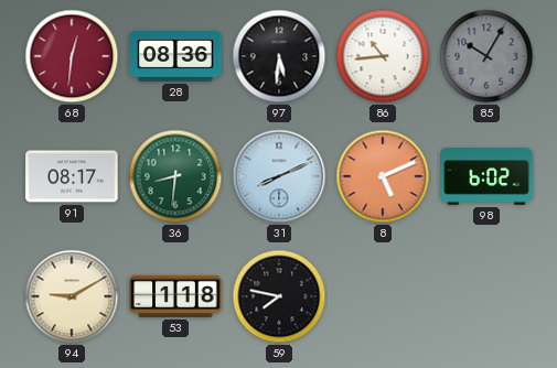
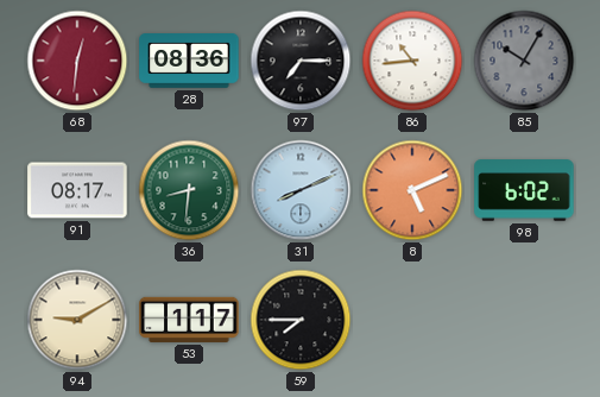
97: 5:31 -> 7:15
53: 1:18 -> 1:17
59: 7:47 -> 7:45
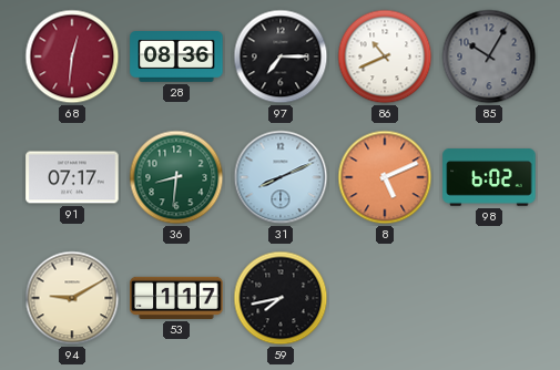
86: 10:44 -> 10:41
91: 08:17 -> 07:17
59: 7:45 -> 7:43
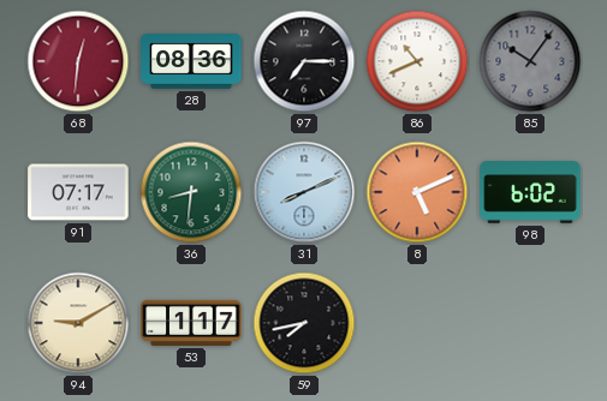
85: 10:05 -> 10:06
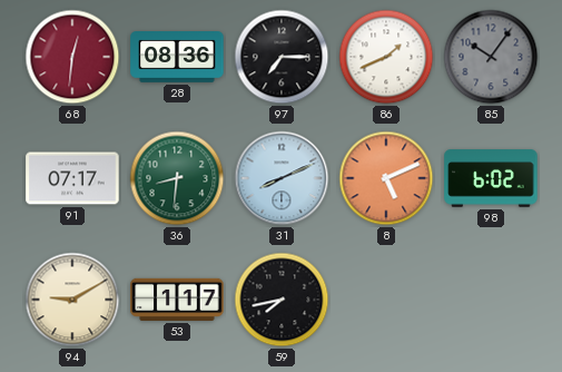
86: 10:41 -> 1:41
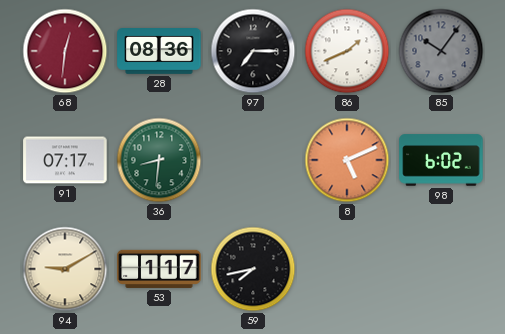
31: 8:11 -> none
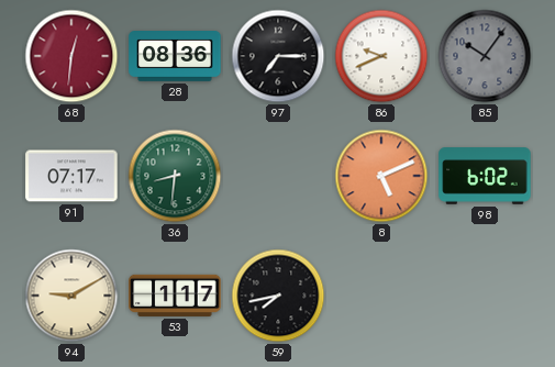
86: 1:41 -> 9:41
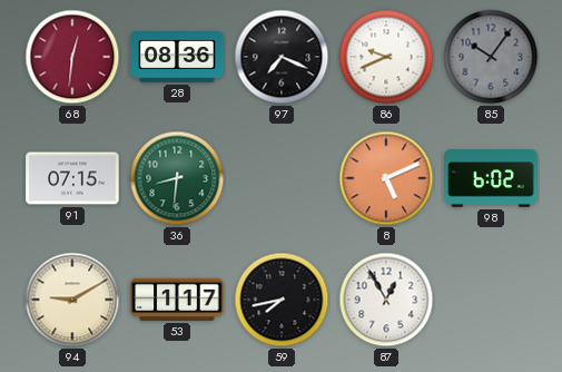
97: 7:15 -> 7:19
91: 07:17 -> 07:15
87: none -> 12:55
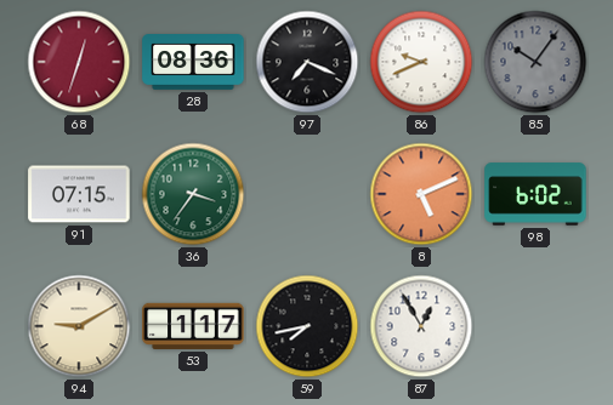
68: 12:31 -> 12:33
36: 8:31 -> 3:36
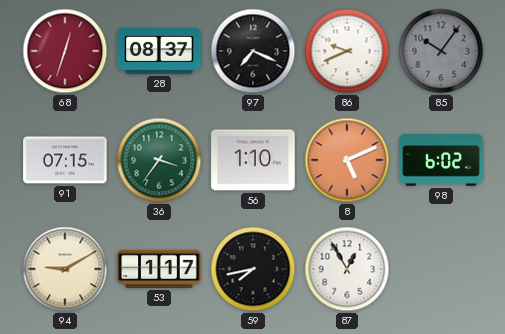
28: 08:36 -> 08:37
56: none -> 1:10
